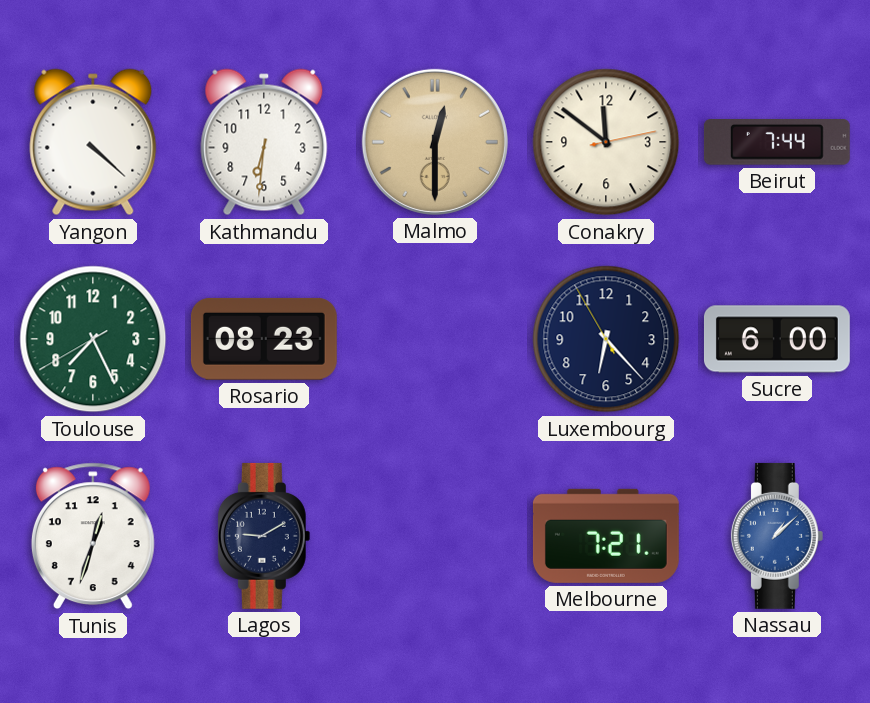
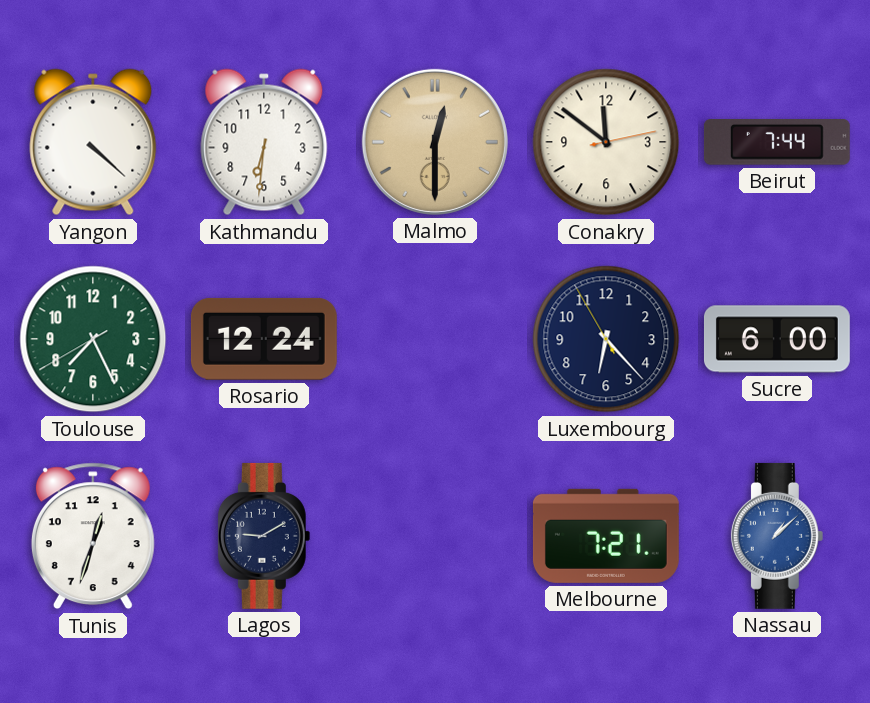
Rosario: 08:23 -> 12:24
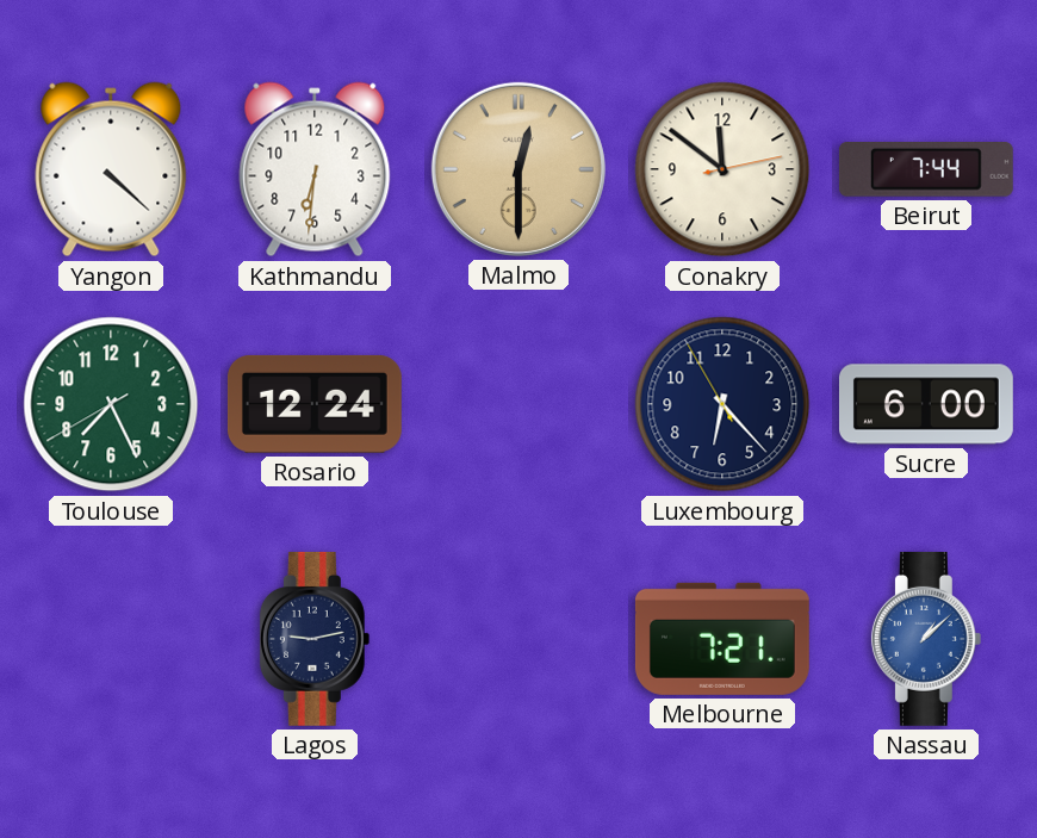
Tunis: 12:33 -> none
Lagos: 9:10 -> 9:13
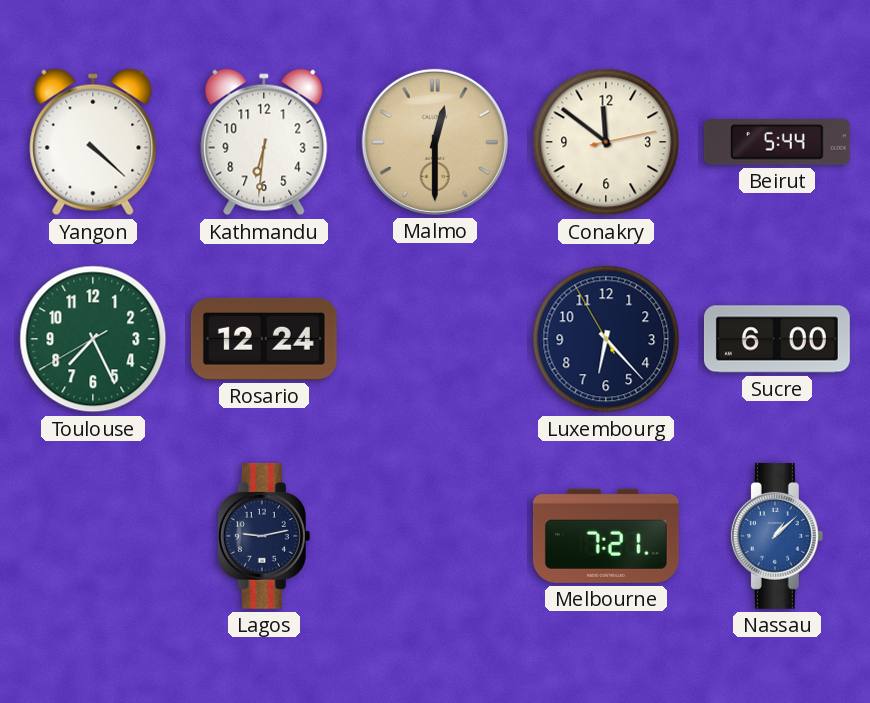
Beirut: 7:44 -> 5:44
